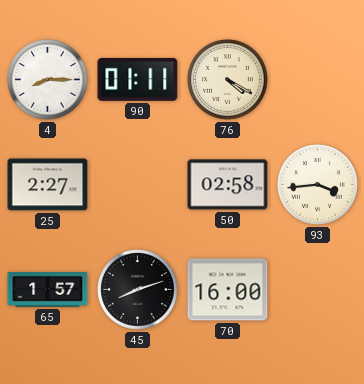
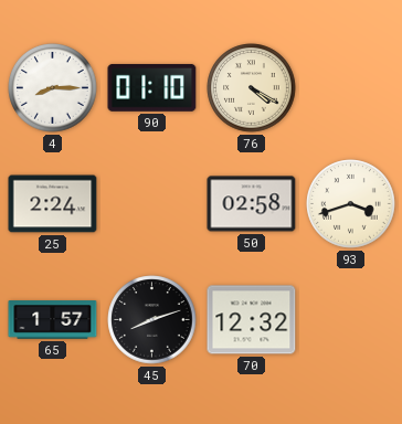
90: 01:11 -> 01:10
25: 2:27 -> 2:24
93: 3:44 -> 3:42
70: 16:00 -> 12:32
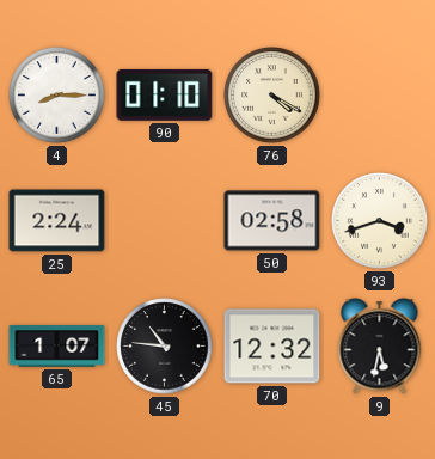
65: 1:57 -> 1:07
45: 8:12 -> 10:46
9: none -> 5:32
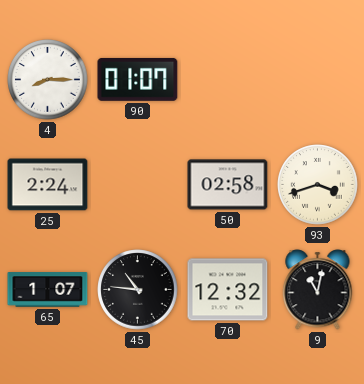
90: 01:10 -> 01:07
76: 4:20 -> none
9: 5:32 -> 11:02
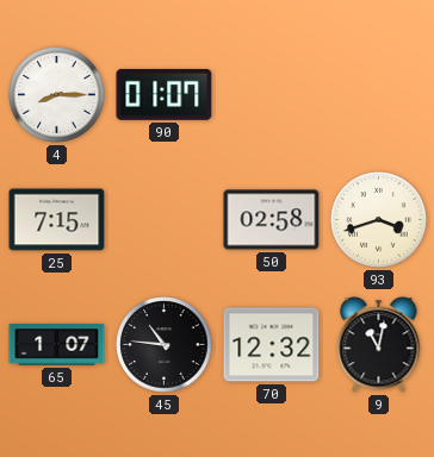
25: 2:24 -> 7:15
